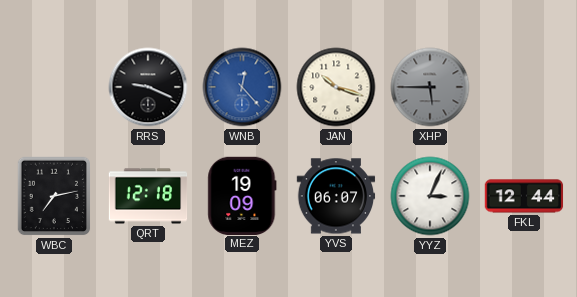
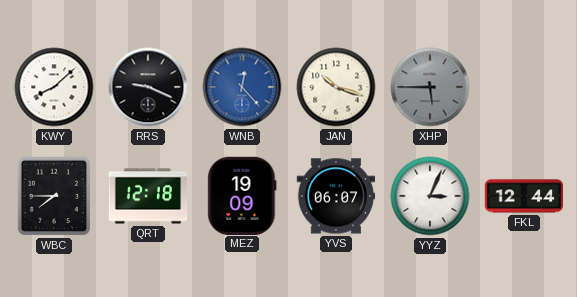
KWY: none -> 8:08
WBC: 7:13 -> 7:45
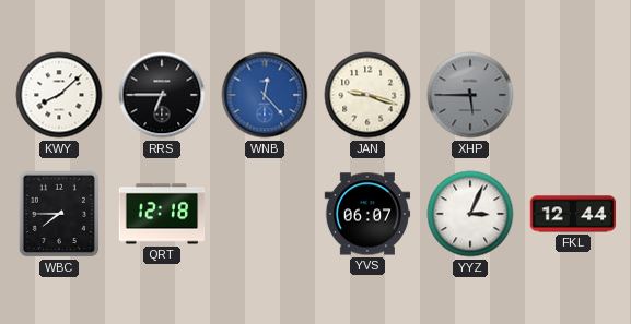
RRS: 9:19 -> 6:45
JAN: 10:18 -> 9:18
MEZ: 19:09 -> none
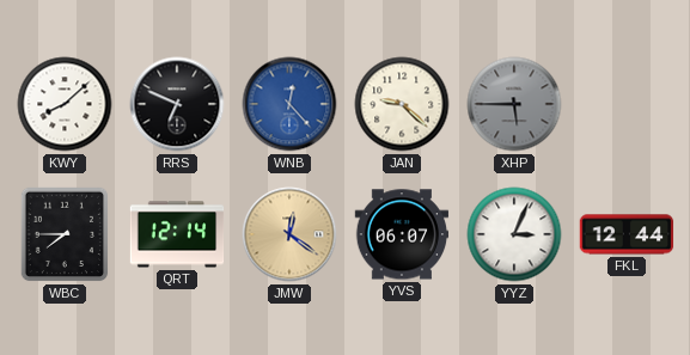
RRS: 6:45 -> 6:49
JAN: 9:18 -> 9:22
QRT: 12:18 -> 12:14
JMW: none -> 12:21
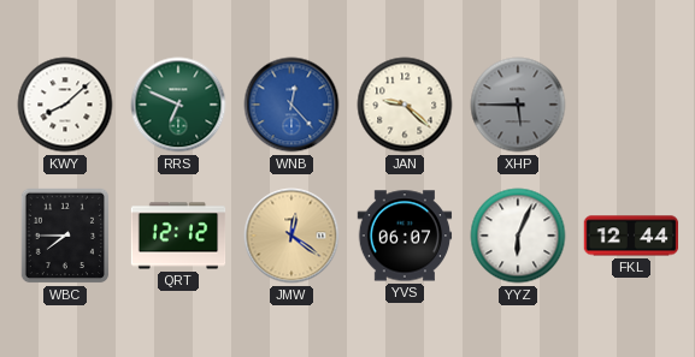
RRS dial: black -> green
QRT: 12:14 -> 12:12
YYZ: 3:04 -> 6:04
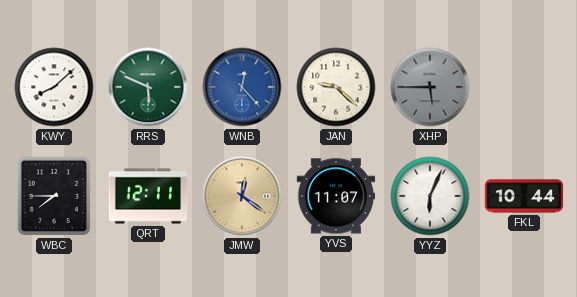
RRS: 6:49 -> 5:49
QRT: 12:12 -> 12:11
YVS: 06:07 -> 11:07
FKL: 12:44 -> 10:44
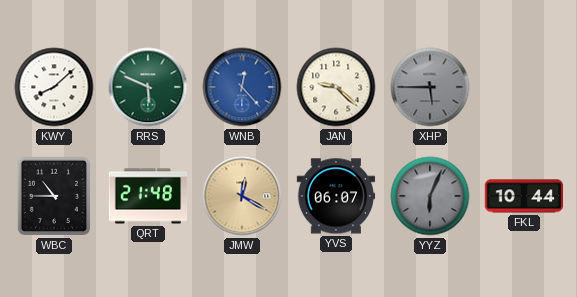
WBC: 7:45 -> 10:45
QRT: 12:11 -> 21:48
JMW: 12:21 -> 12:20
YVS: 11:07 -> 06:07
YYZ dial: white -> grey
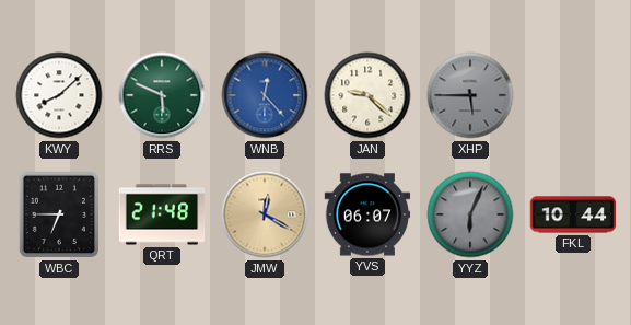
WBC: 10:45 -> 6:45
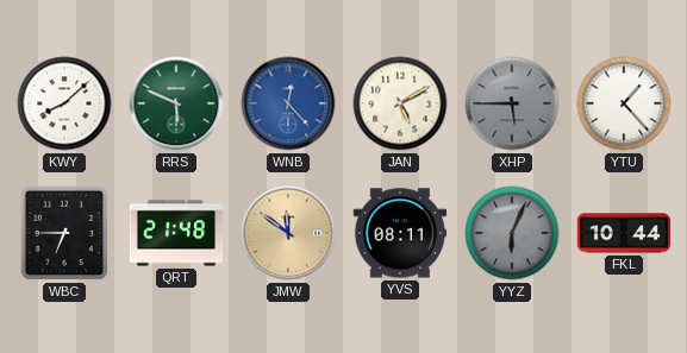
JAN: 9:22 -> 5:10
YTU: none -> 1:23
JMW: 12:20 -> 11:51
YVS: 06:07 -> 08:11
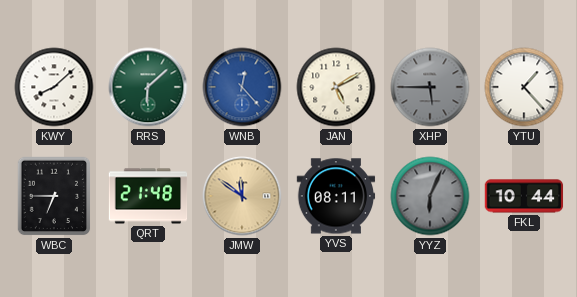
RRS: 5:49 -> 6:08
